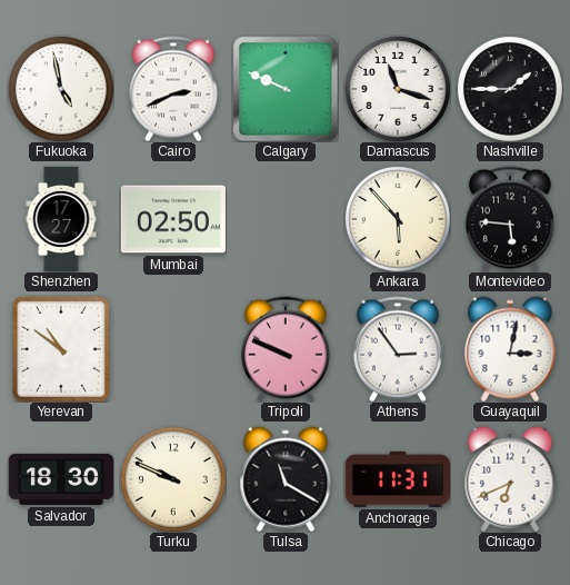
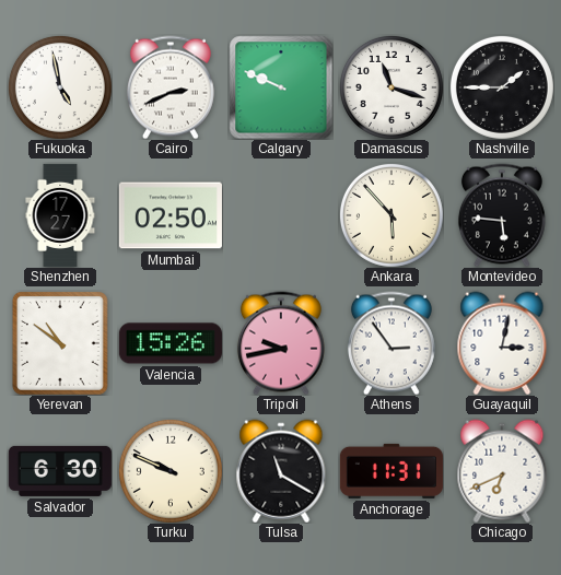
Valencia: none -> 15:26
Tripoli: 9:49 -> 9:43
Salvador: 18:30 -> 6:30
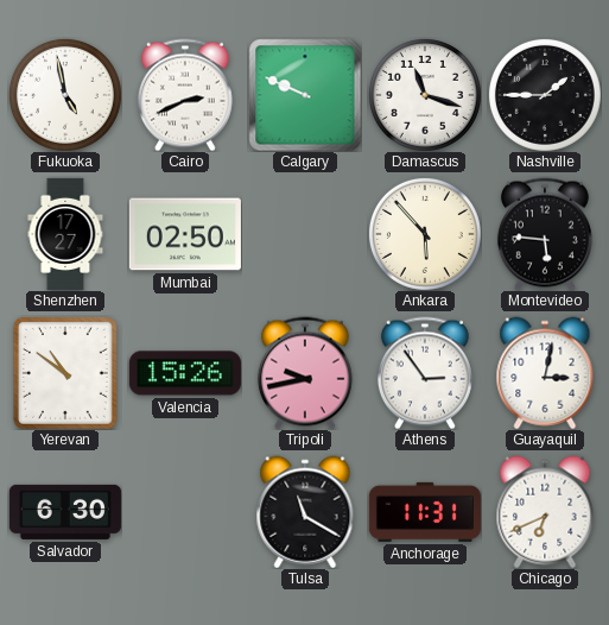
Turku: 9:49 -> none
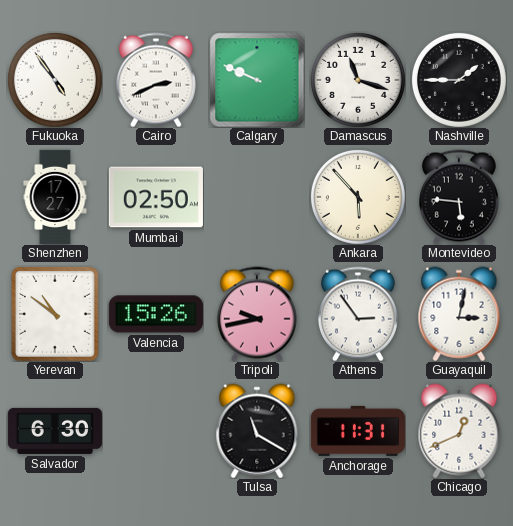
Fukuoka: 4:58 -> 4:54
Chicago: 6:41 -> 12:41
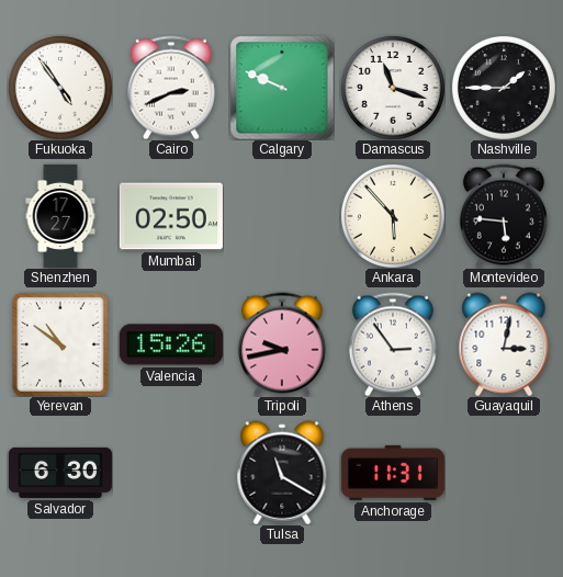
Chicago: 12:41 -> none
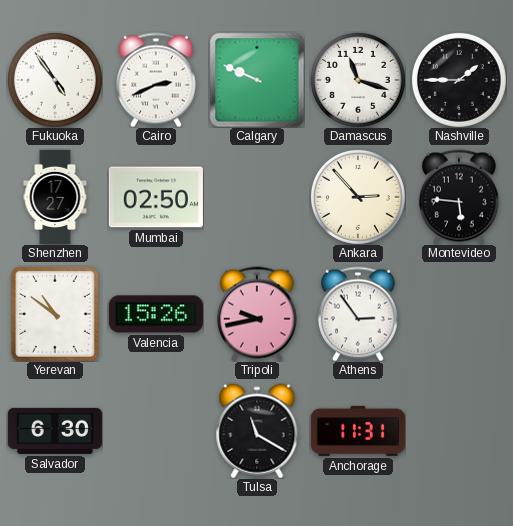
Ankara: 5:53 -> 2:53
Guayaquil: 3:02 -> none
